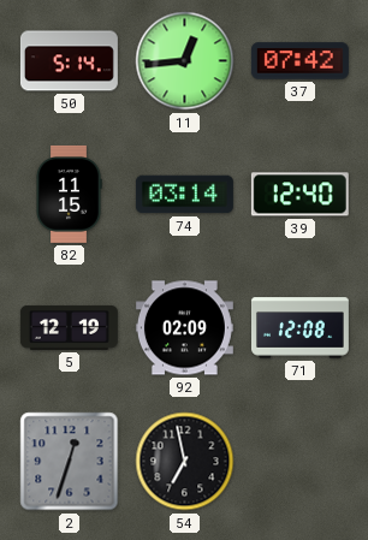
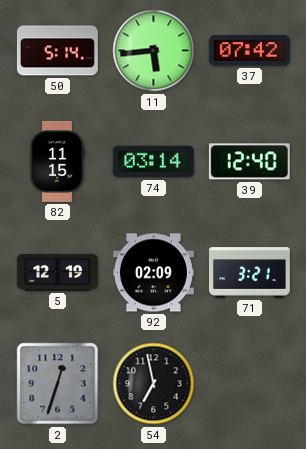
11: 12:44 -> 5:44
71: 12:08 -> 3:21
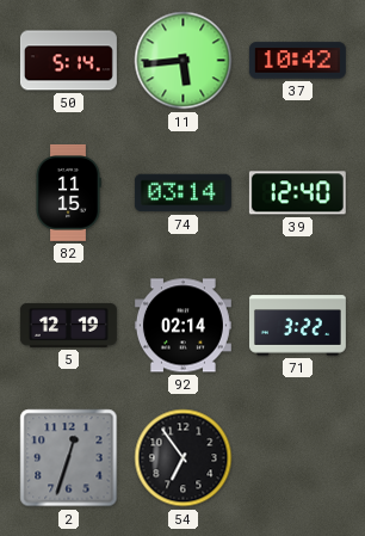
37: 07:42 -> 10:42
92: 02:09 -> 02:14
71: 3:21 -> 3:22
54: 6:58 -> 6:54
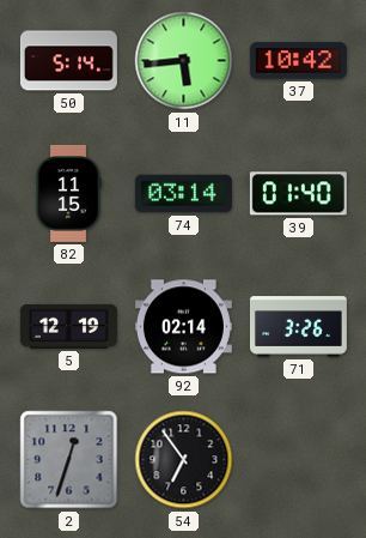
39: 12:40 -> 01:40
71: 3:22 -> 3:26
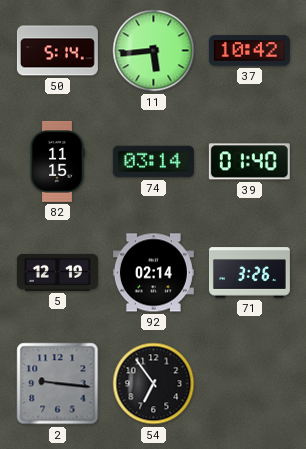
2: 12:33 -> 9:16
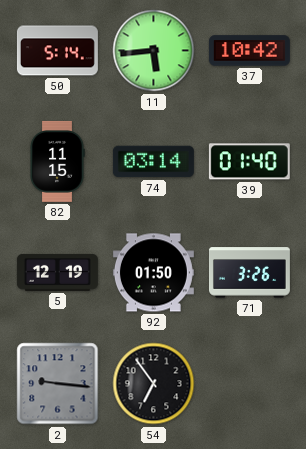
92: 02:14 -> 01:50
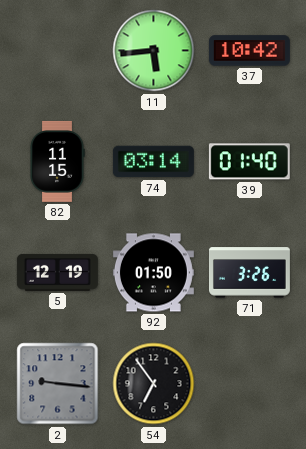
50: 5:14 -> none
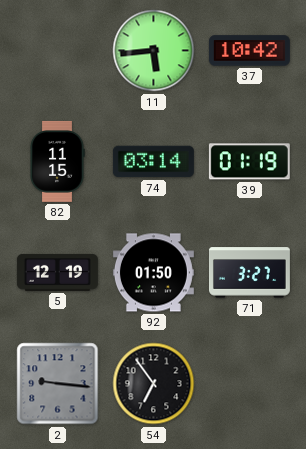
39: 01:40 -> 01:19
71: 3:26 -> 3:27
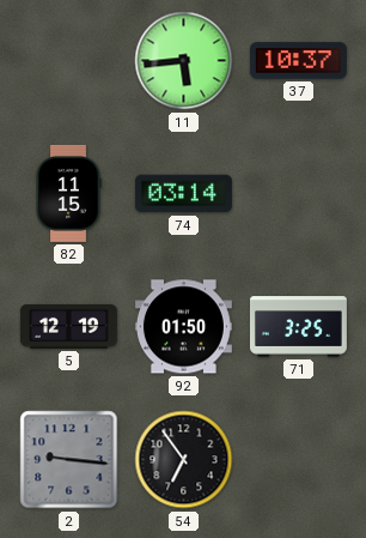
37: 10:42 -> 10:37
39: 01:19 -> none
71: 3:27 -> 3:25
